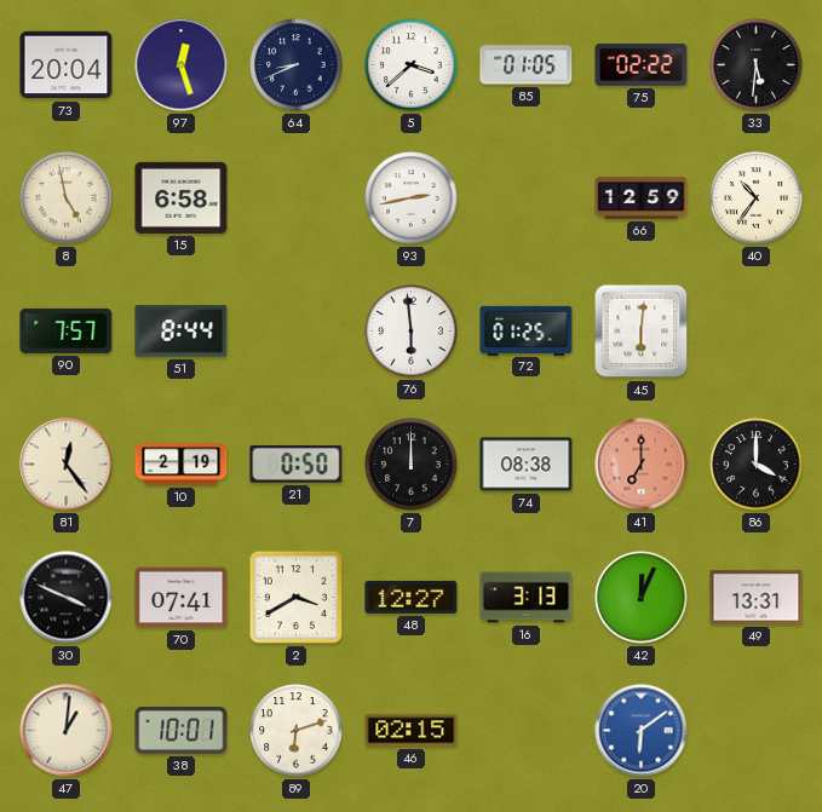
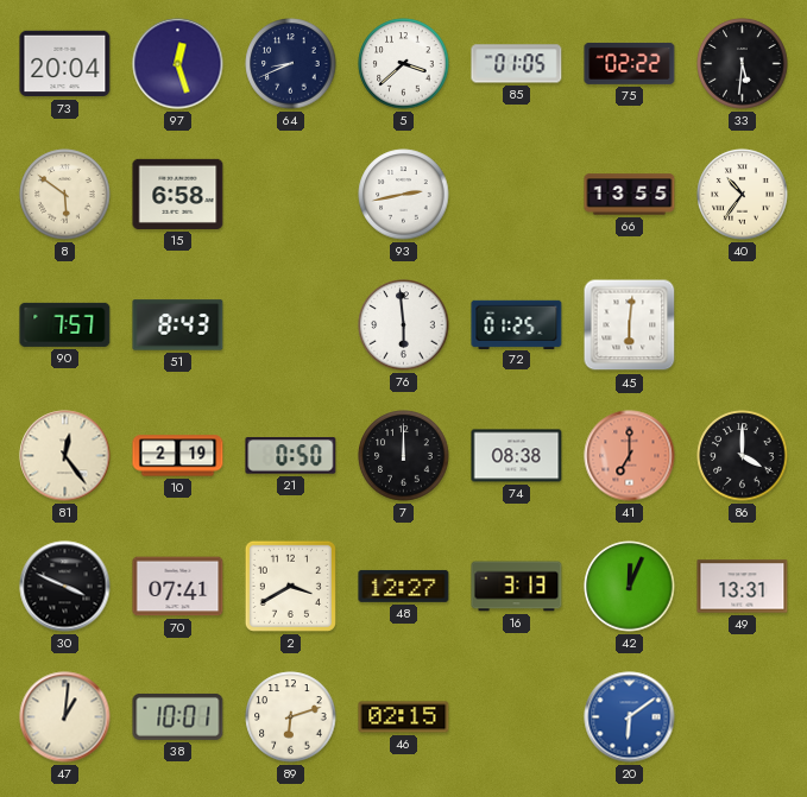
8: 4:58 -> 5:51
66: 12:59 -> 13:55
51: 8:44 -> 8:43
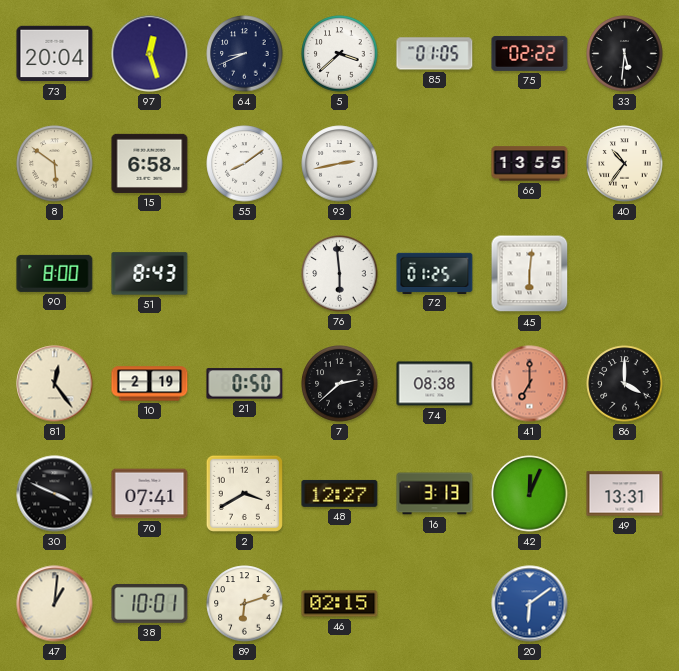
55: none -> 8:09
90: 7:57 -> 8:00
7: 12:00 -> 2:38
